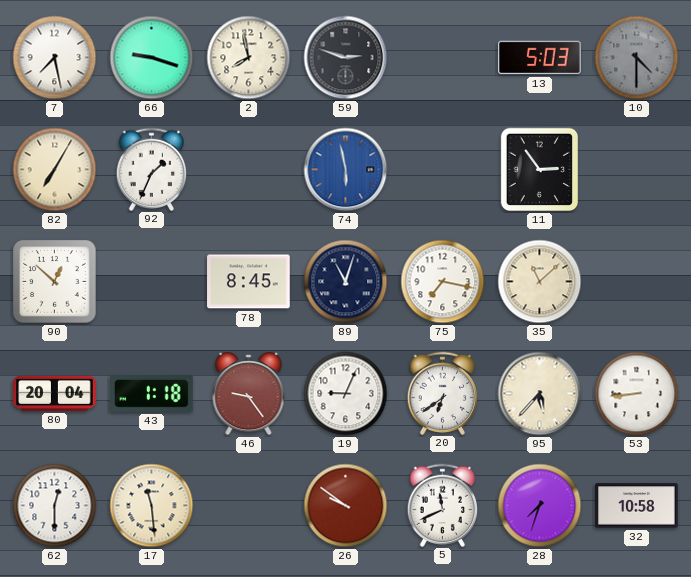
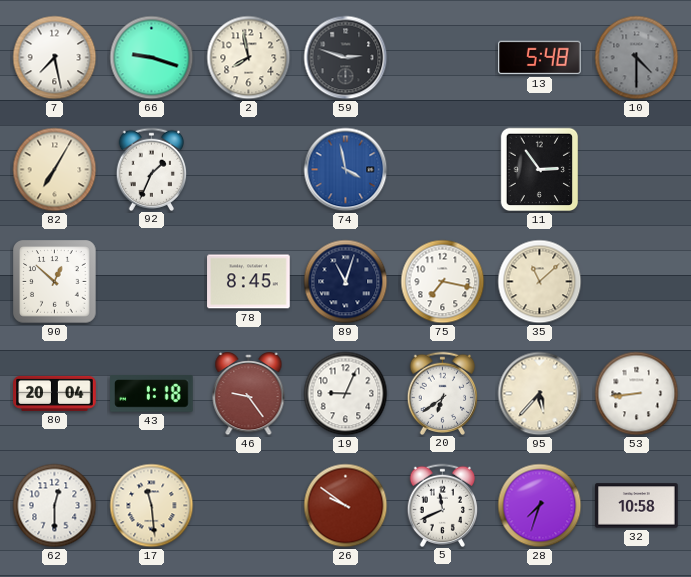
13: 5:03 -> 5:48
74: 5:58 -> 3:58
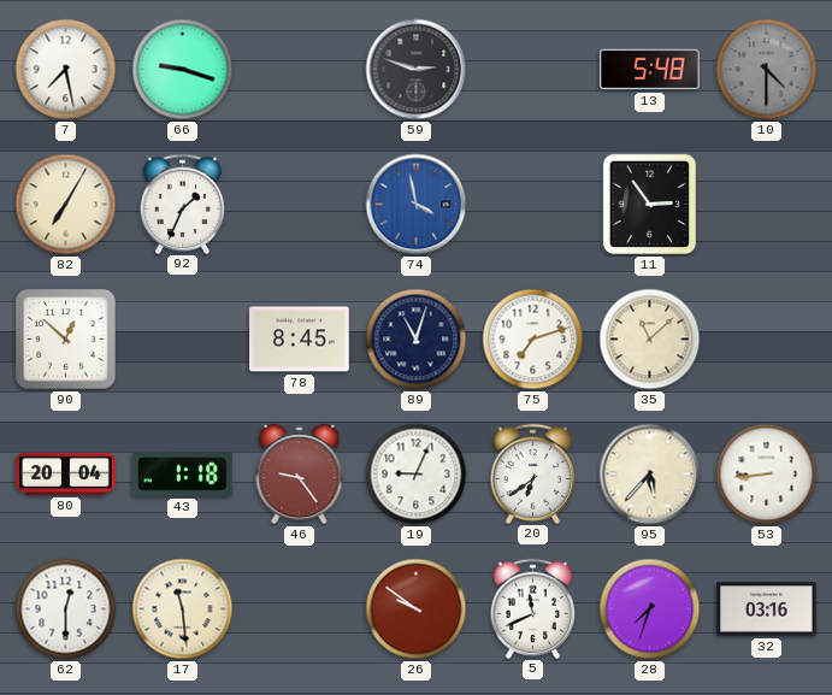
2: 7:58 -> none
75: 7:17 -> 7:12
32: 10:58 -> 03:16
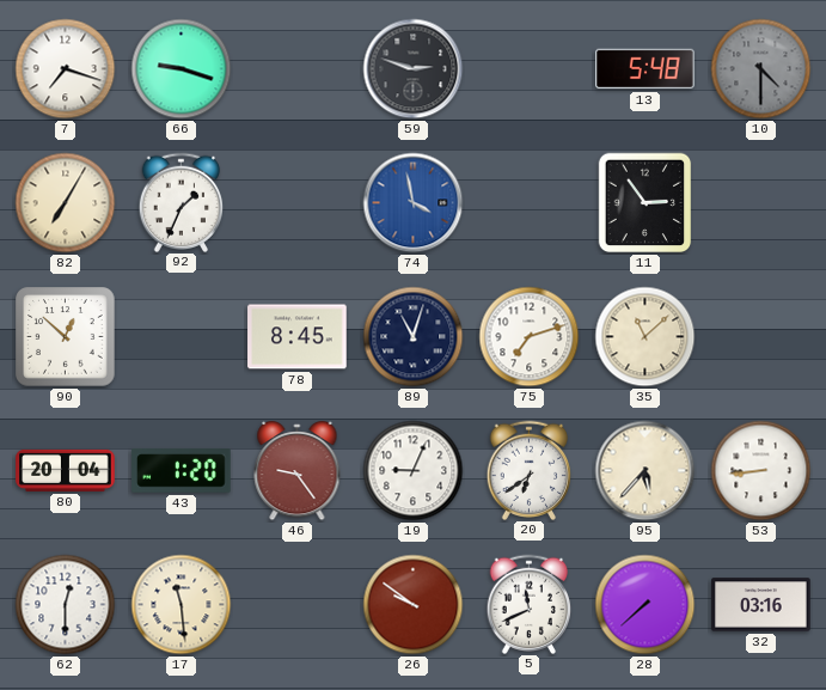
7: 7:28 -> 7:18
43: 1:18 -> 1:20
28: 7:33 -> 7:38
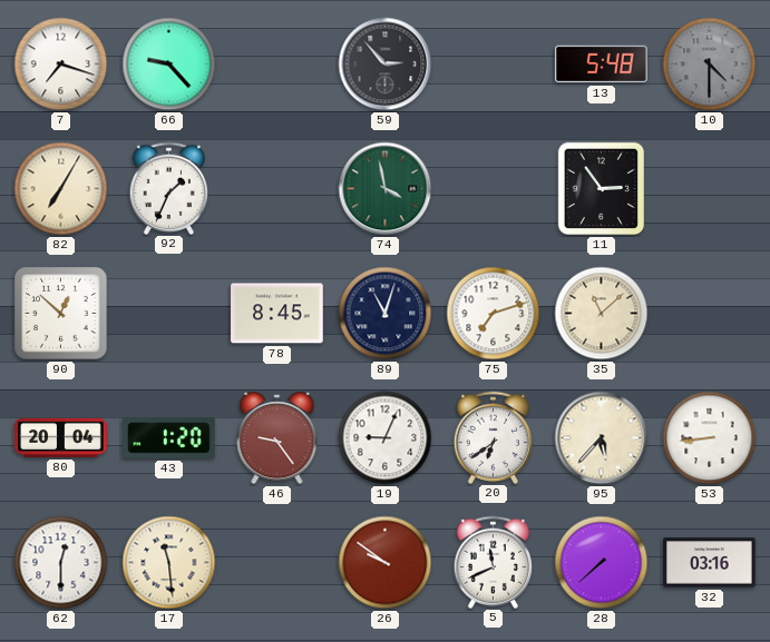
66: 9:18 -> 9:23
59: 2:48 -> 2:53
74 dial: blue -> green
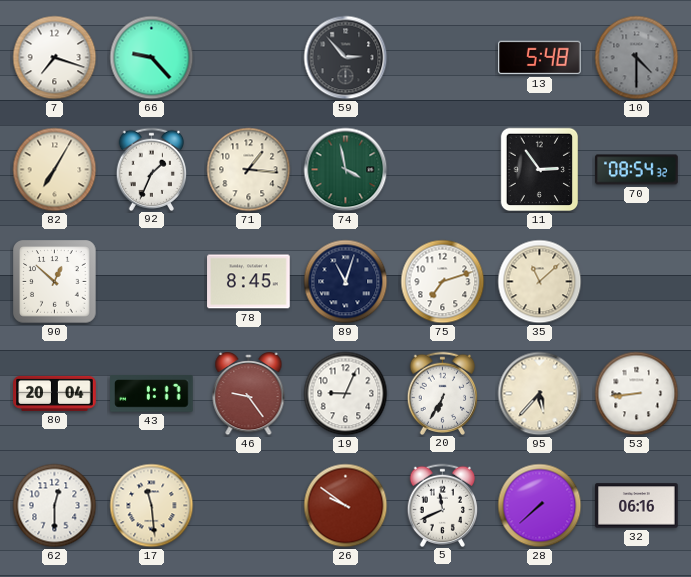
71: none -> 1:16
70: none -> 08:54
43: 1:20 -> 1:17
20: 6:39 -> 6:35
32: 03:16 -> 06:16
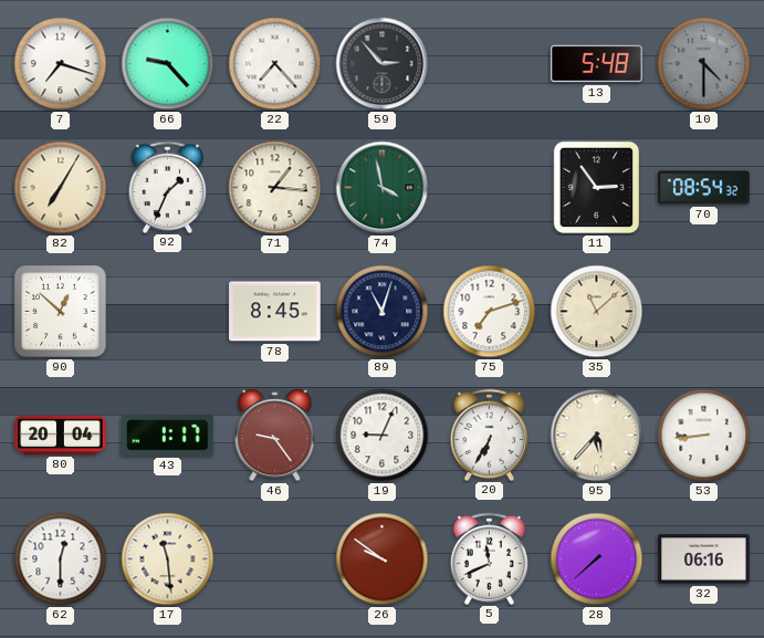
22: none -> 7:23
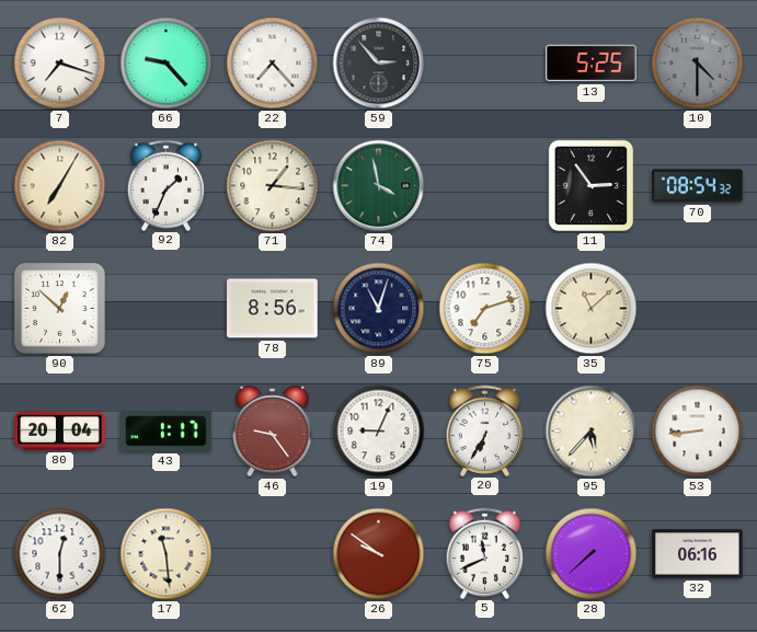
13: 5:48 -> 5:25
78: 8:45 -> 8:56
